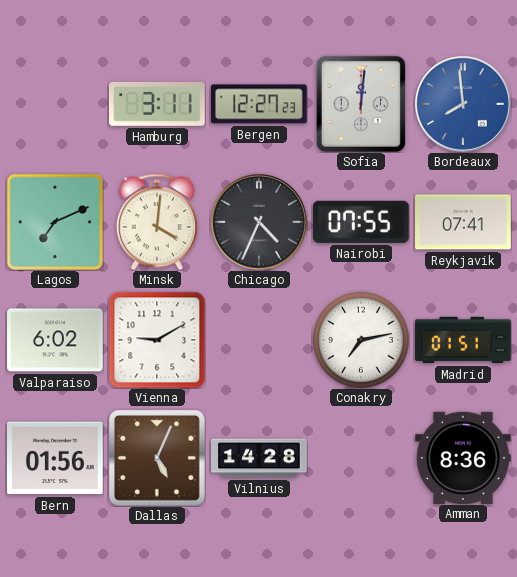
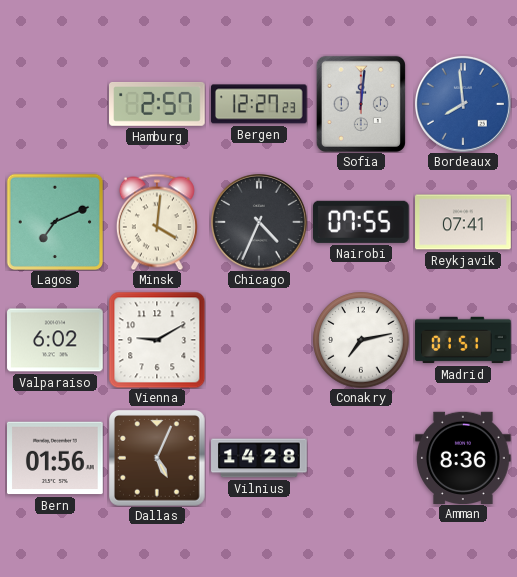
Hamburg: 3:11 -> 2:57
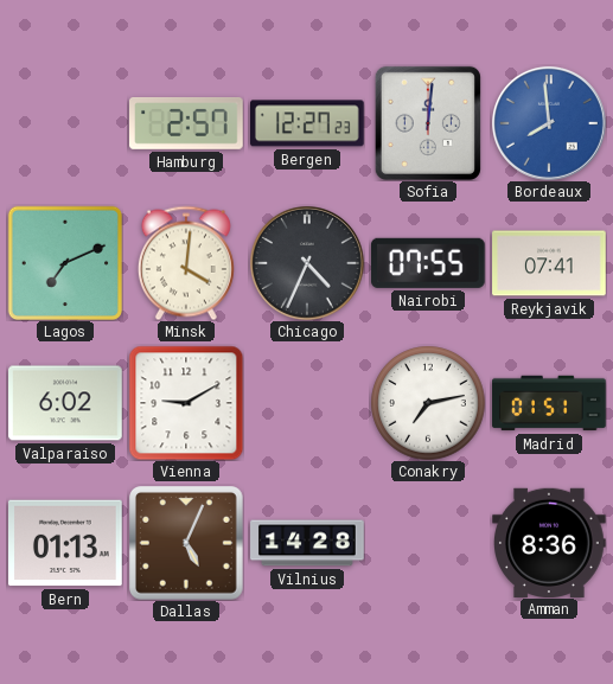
Bern: 01:56 -> 01:13
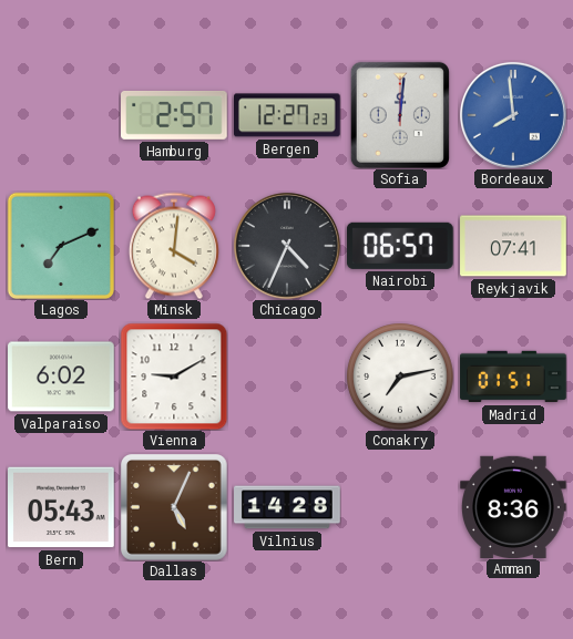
Nairobi: 07:55 -> 06:57
Bern: 01:13 -> 05:43
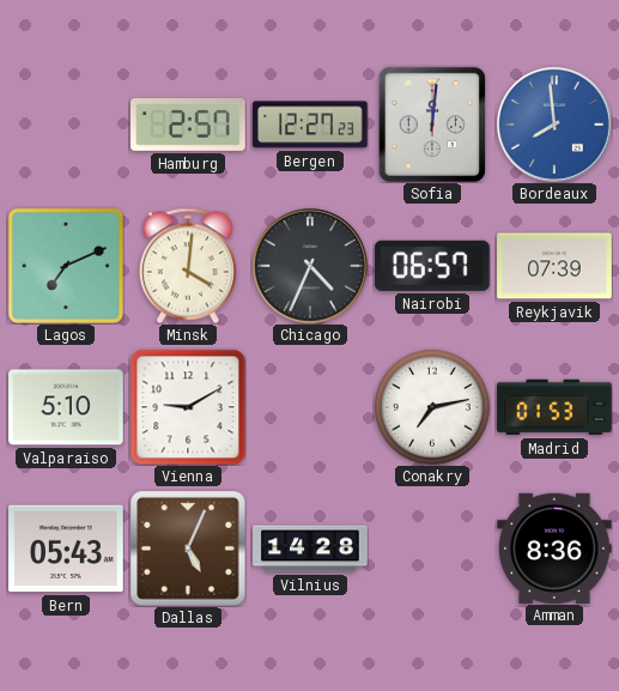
Reykjavik: 07:41 -> 07:39
Valparaiso: 6:02 -> 5:10
Madrid: 01:51 -> 01:53
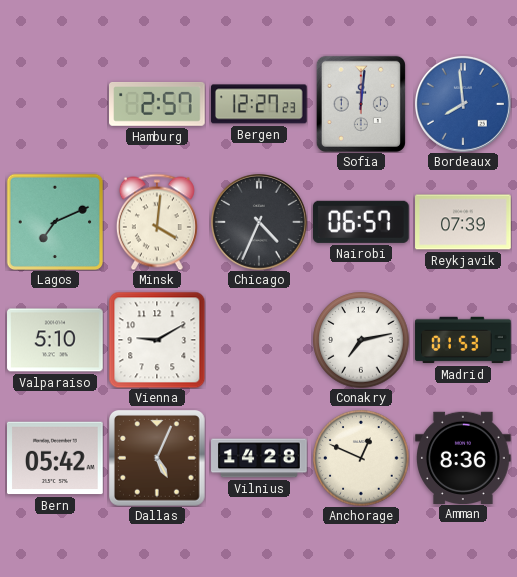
Bern: 05:43 -> 05:42
Anchorage: none -> 12:49
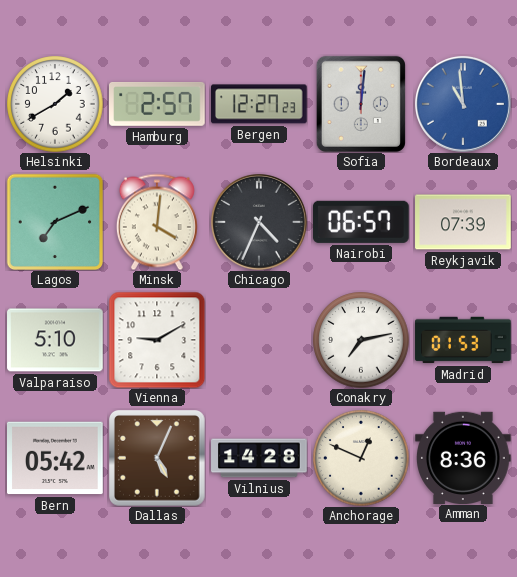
Helsinki: none -> 1:40
Bordeaux: 7:59 -> 10:59
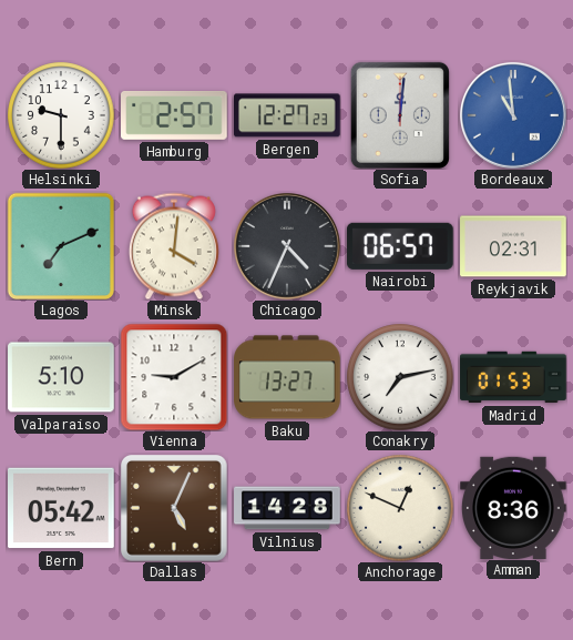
Helsinki: 1:40 -> 9:30
Reykjavik: 07:39 -> 02:31
Baku: none -> 13:27
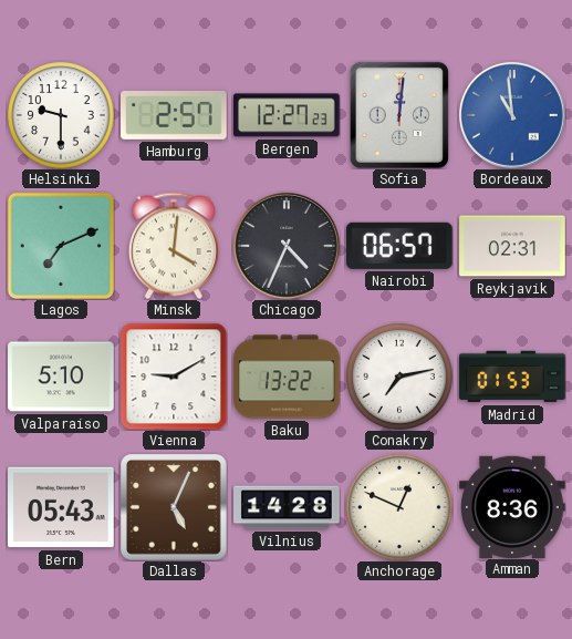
Baku: 13:27 -> 13:22
Bern: 05:42 -> 05:43
